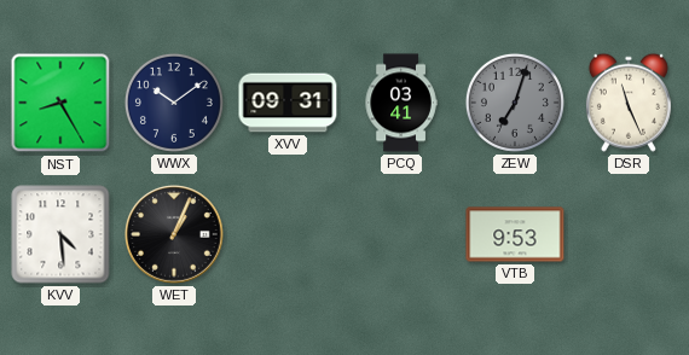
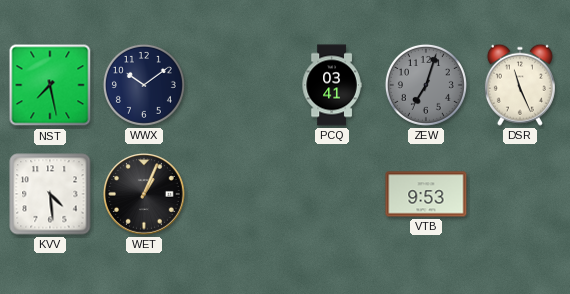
NST: 8:25 -> 7:28
XVV: 09:31 -> none
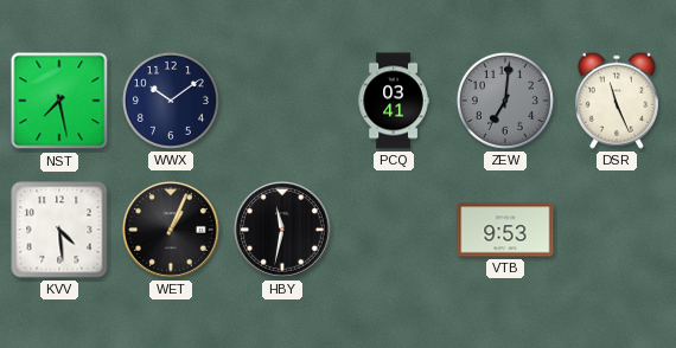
ZEW: 7:03 -> 7:01
HBY: none -> 11:32
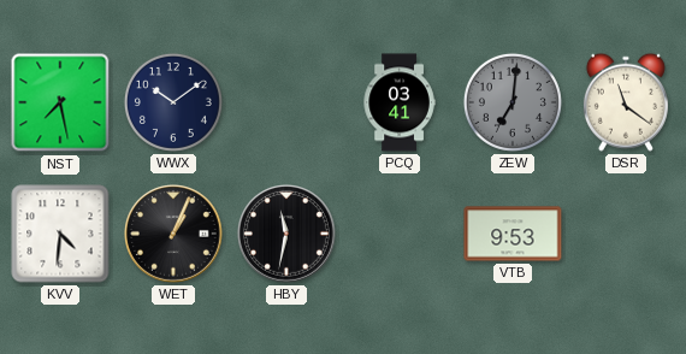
DSR: 11:26 -> 11:21
KVV: 4:29 -> 4:31
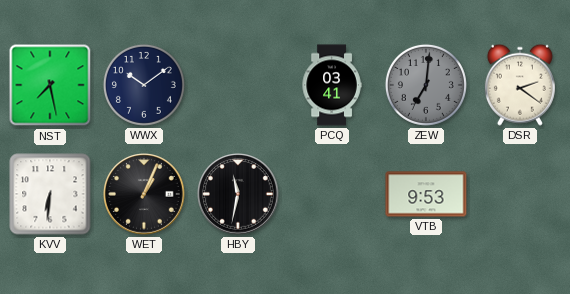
DSR: 11:21 -> 2:21
KVV: 4:31 -> 6:31
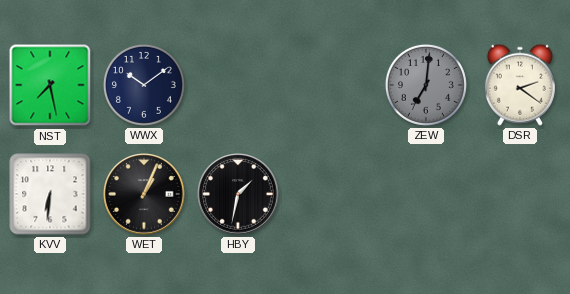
PCQ: 03:41 -> none
HBY: 11:32 -> 1:32
VTB: 9:53 -> none
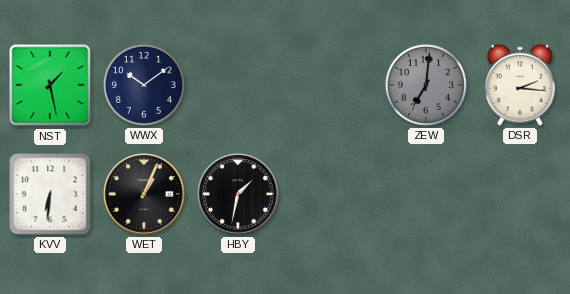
NST: 7:28 -> 1:28
DSR: 2:21 -> 2:16
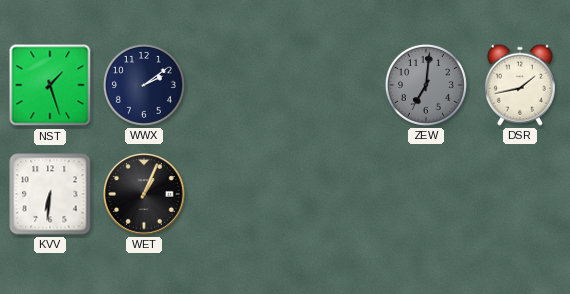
NST: 1:28 -> 1:27
WWX: 10:09 -> 2:09
DSR: 2:16 -> 1:43
HBY: 1:32 -> none
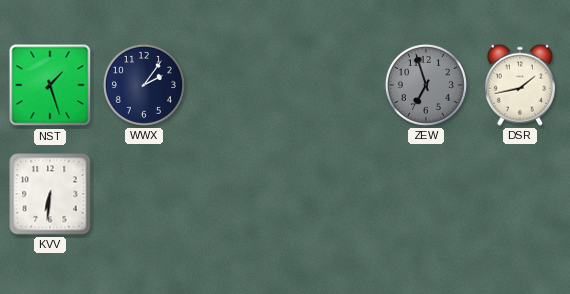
WWX: 2:09 -> 2:06
ZEW: 7:01 -> 6:57
WET: 1:04 -> none
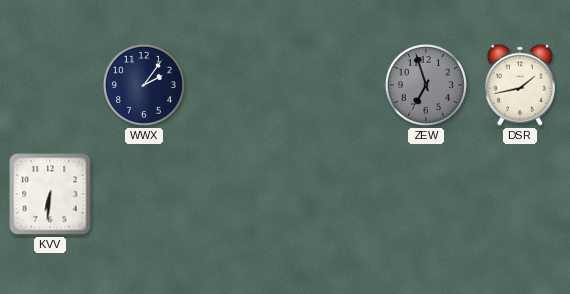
NST: 1:27 -> none
